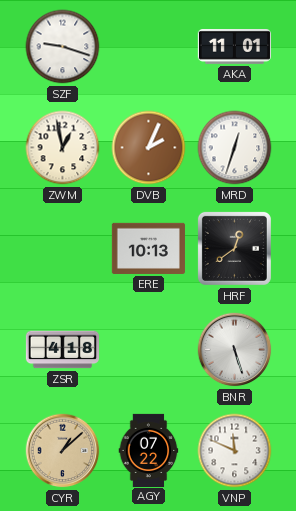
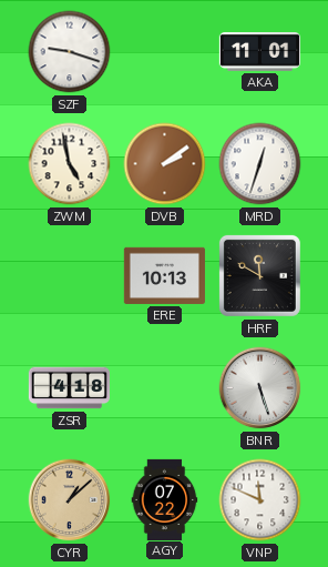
ZWM: 12:58 -> 4:58
DVB: 2:04 -> 2:09
HRF: 12:39 -> 11:50
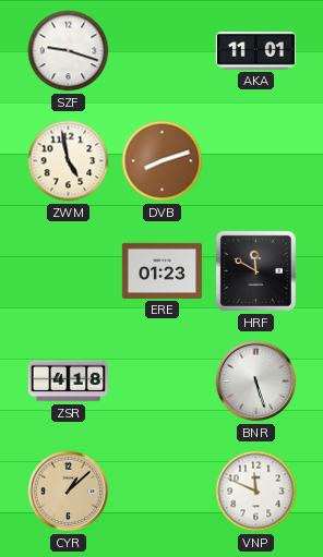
DVB: 2:09 -> 8:12
MRD: 12:33 -> none
ERE: 10:13 -> 01:23
AGY: 07:22 -> none
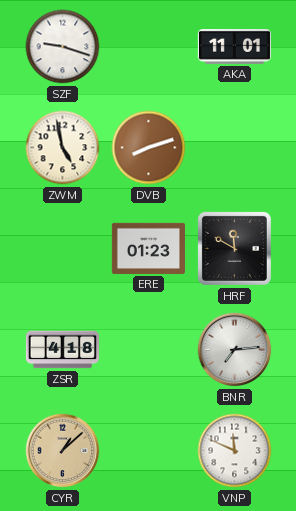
BNR: 5:27 -> 7:14
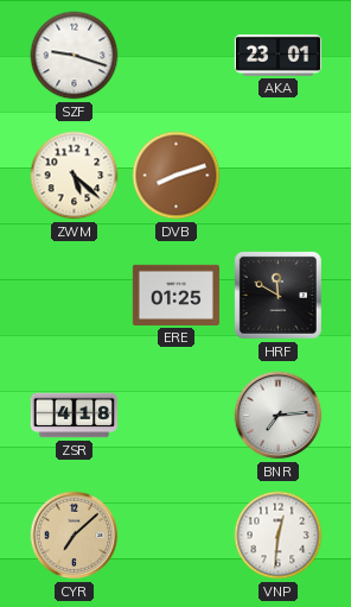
AKA: 11:01 -> 23:01
ZWM: 4:58 -> 5:22
ERE: 01:23 -> 01:25
CYR: 1:08 -> 7:08
VNP: 11:49 -> 12:31
